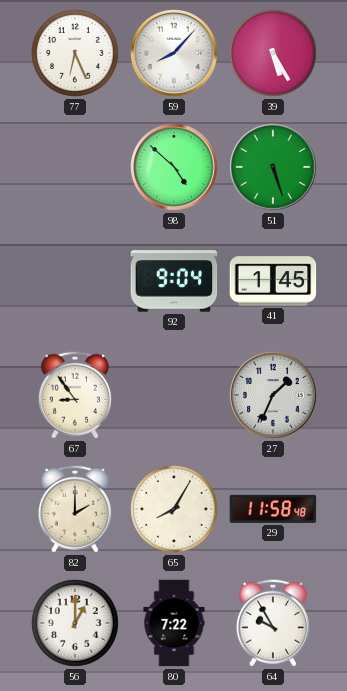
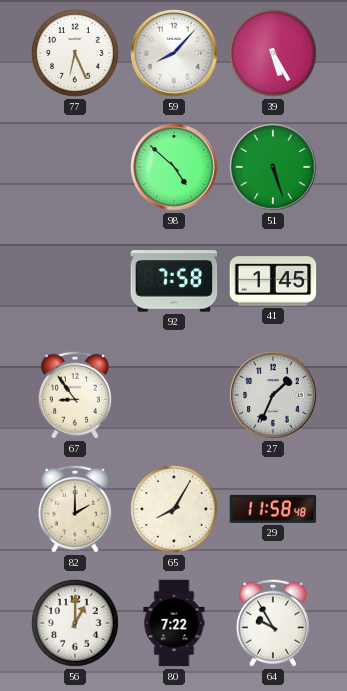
92: 9:04 -> 7:58
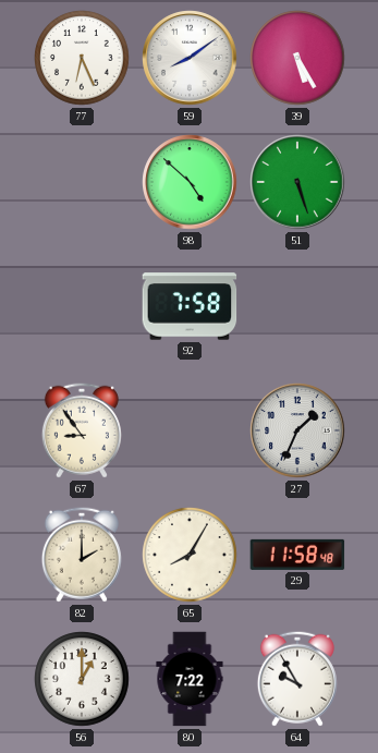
59: 8:07 -> 8:09
41: 1:45 -> none
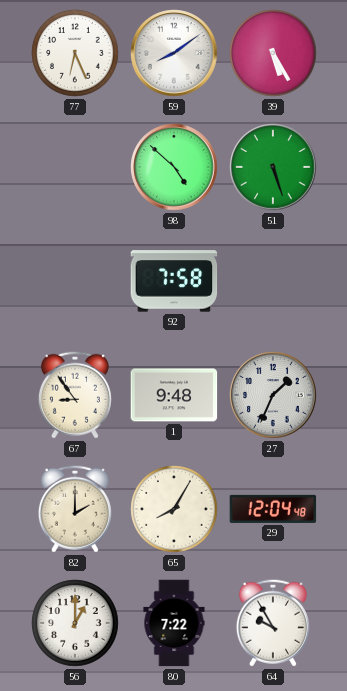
1: none -> 9:48
29: 11:58 -> 12:04
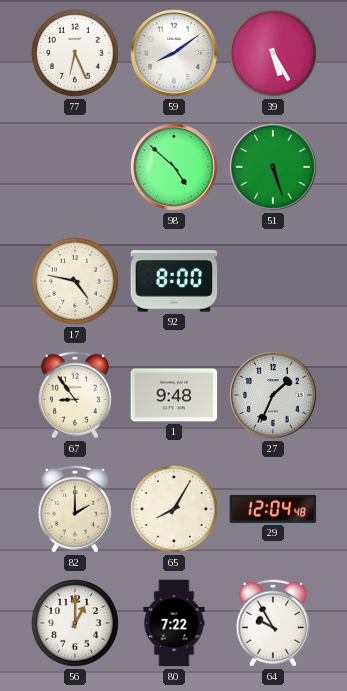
17: none -> 4:47
92: 7:58 -> 8:00
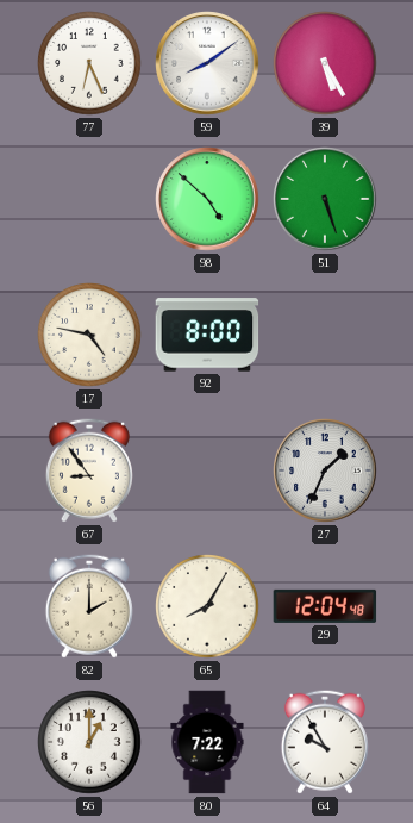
1: 9:48 -> none
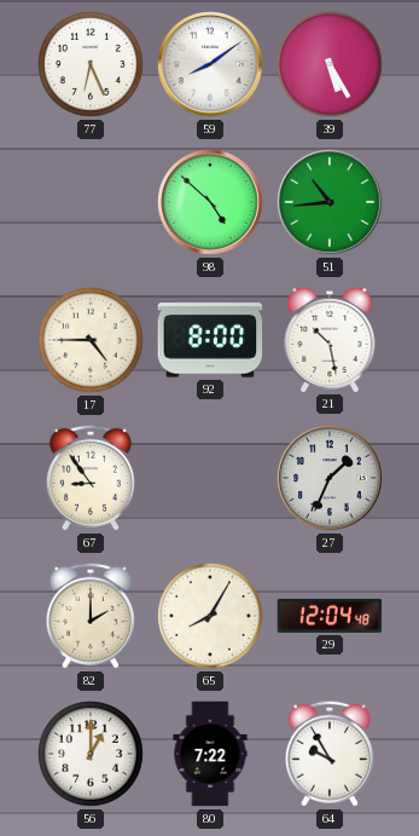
51: 5:27 -> 10:44
17: 4:47 -> 4:45
21: none -> 10:28
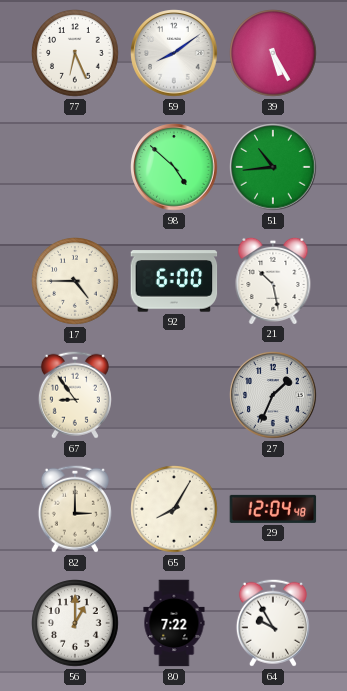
92: 8:00 -> 6:00
82: 2:00 -> 3:00
